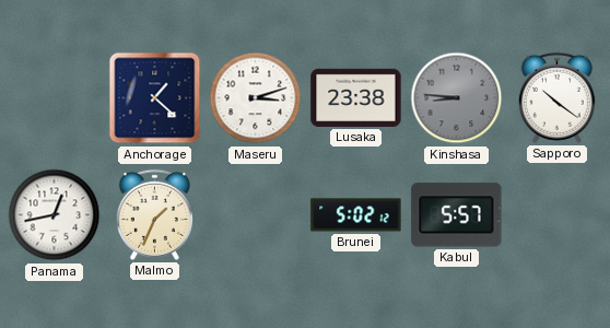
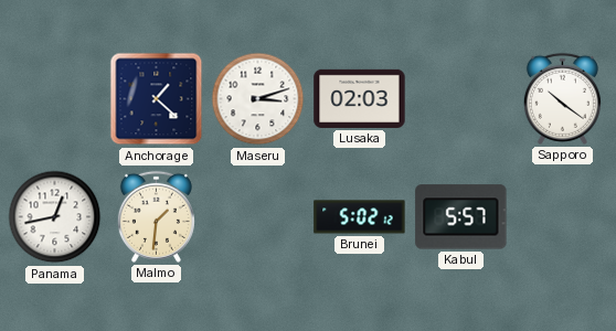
Lusaka: 23:38 -> 02:03
Kinshasa: 8:46 -> none
Malmo: 1:34 -> 1:31
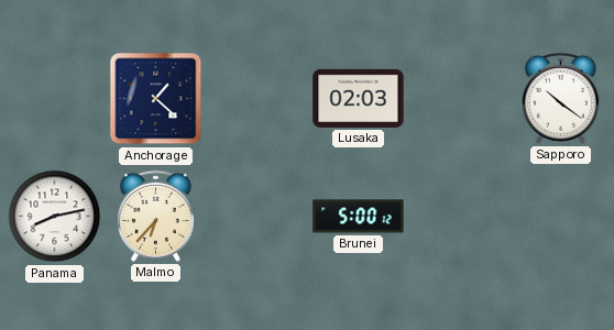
Maseru: 3:12 -> none
Panama: 12:43 -> 8:13
Malmo: 1:31 -> 6:37
Brunei: 5:02 -> 5:00
Kabul: 5:57 -> none
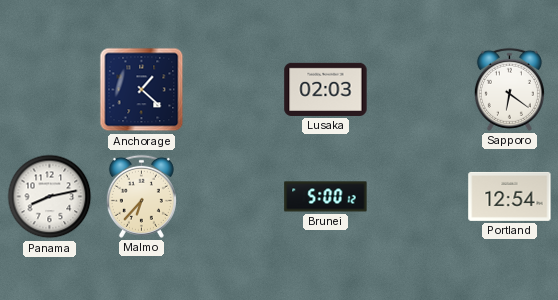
Sapporo: 10:21 -> 6:21
Portland: none -> 12:54
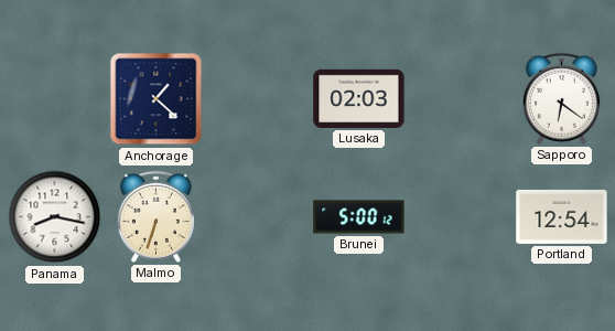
Panama: 8:13 -> 8:17
Malmo: 6:37 -> 6:33
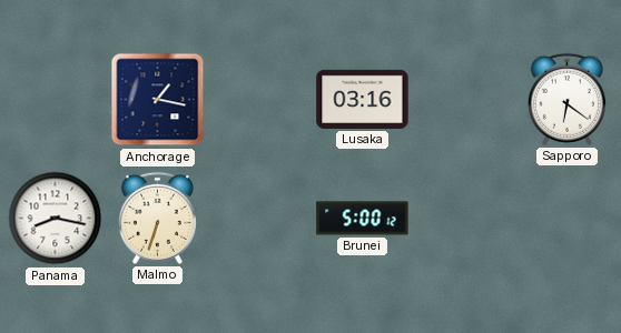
Anchorage: 1:22 -> 1:17
Lusaka: 02:03 -> 03:16
Portland: 12:54 -> none
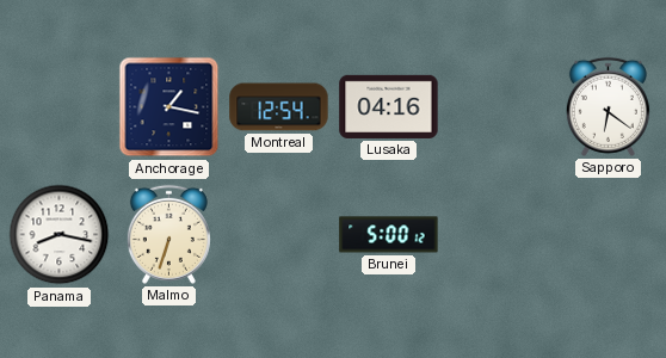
Montreal: none -> 12:54
Lusaka: 03:16 -> 04:16
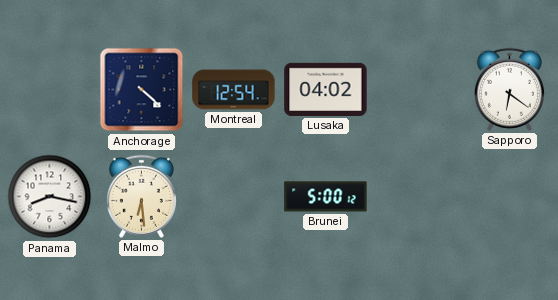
Anchorage: 1:17 -> 4:22
Lusaka: 04:16 -> 04:02
Malmo: 6:33 -> 6:29
